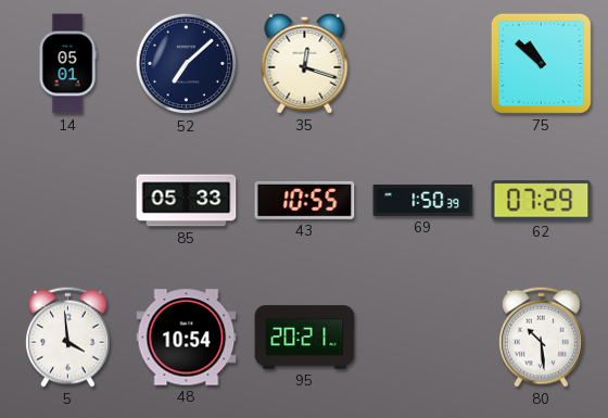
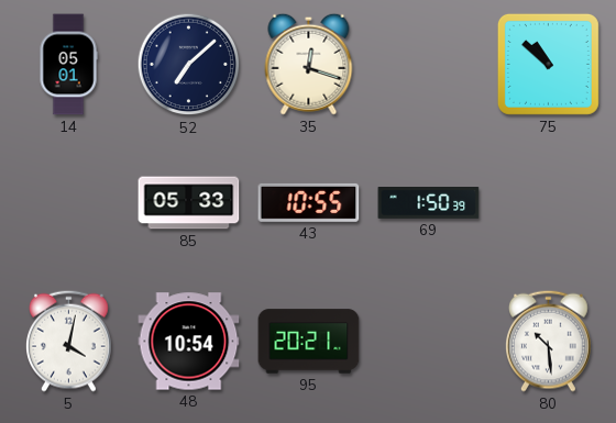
62: 07:29 -> none
5: 3:59 -> 4:02
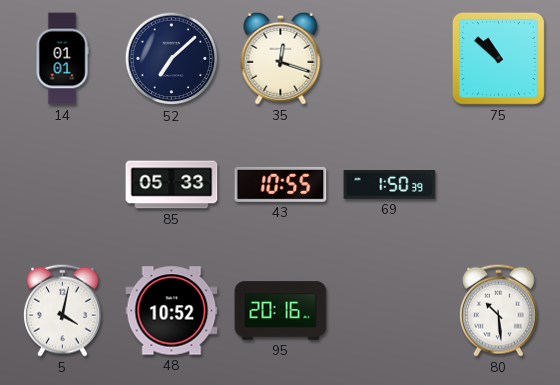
14: 05:01 -> 01:01
48: 10:54 -> 10:52
95: 20:21 -> 20:16
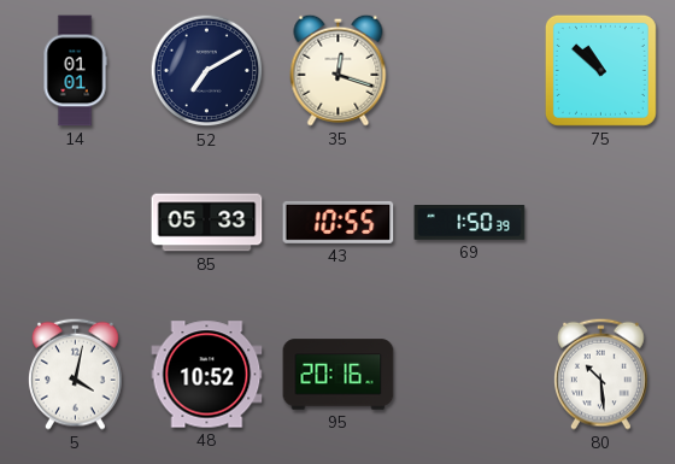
52: 7:08 -> 7:10
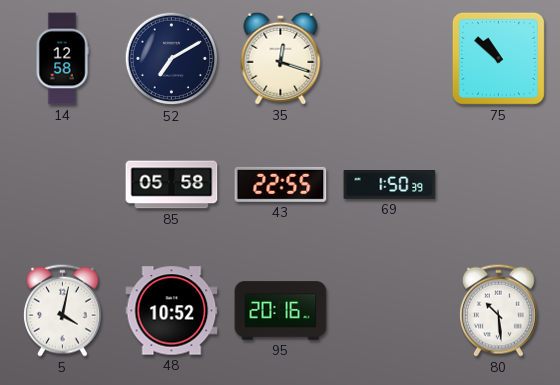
14: 01:01 -> 12:58
85: 05:33 -> 05:58
43: 10:55 -> 22:55
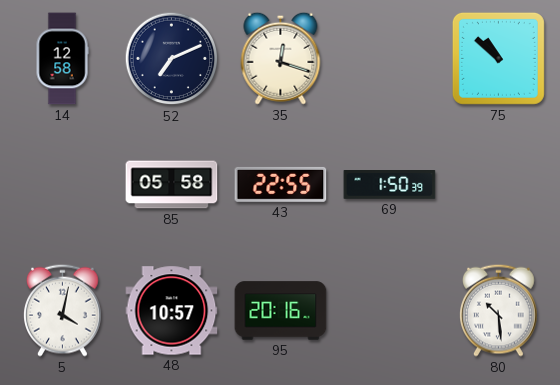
52: 7:10 -> 7:11
48: 10:52 -> 10:57
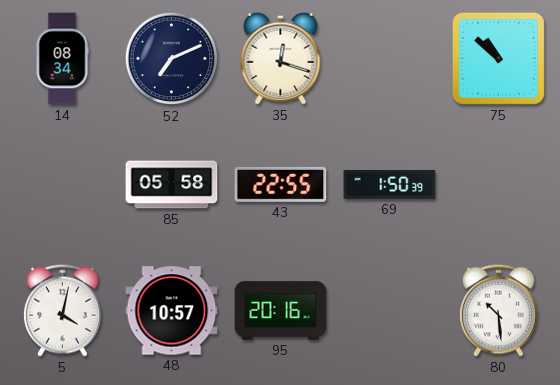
14: 12:58 -> 08:34
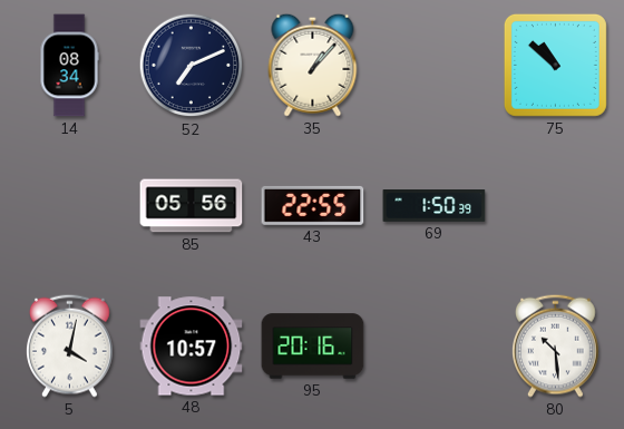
35: 12:18 -> 1:07
85: 05:58 -> 05:56
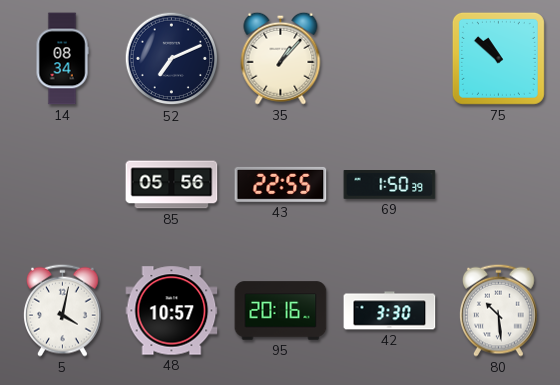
42: none -> 3:30
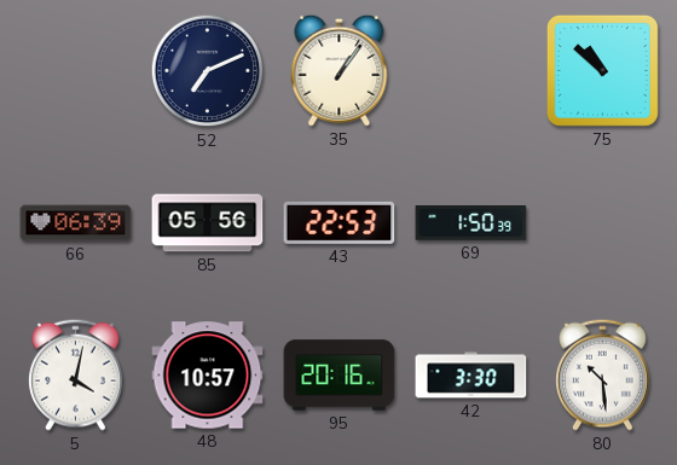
14: 08:34 -> none
35: 1:07 -> 1:06
66: none -> 06:39
43: 22:55 -> 22:53
